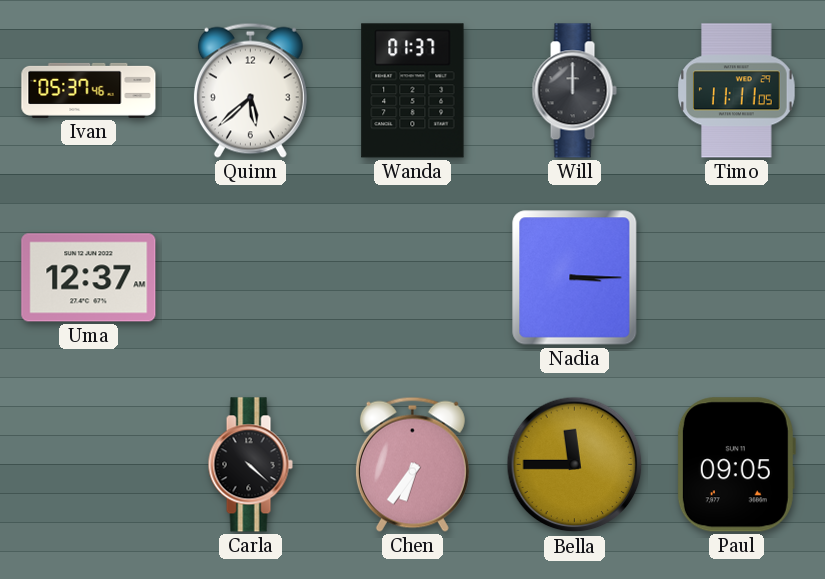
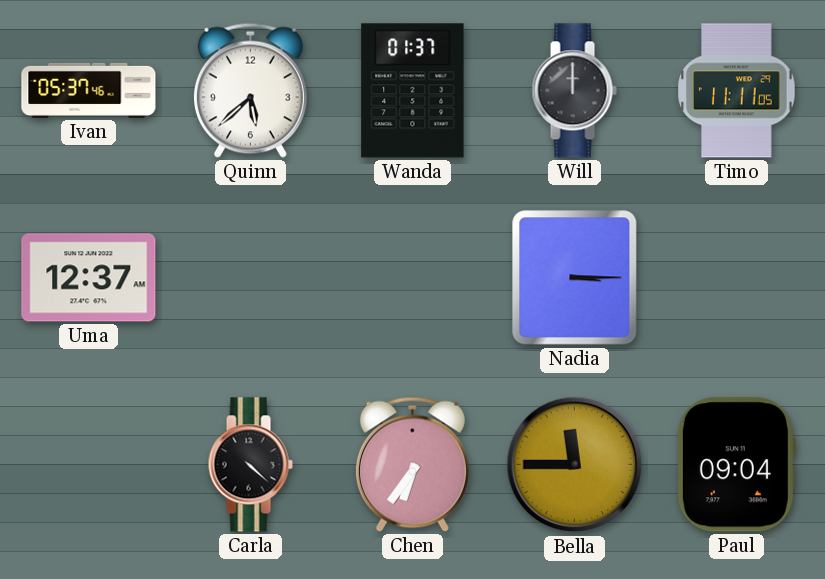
Paul: 09:05 -> 09:04
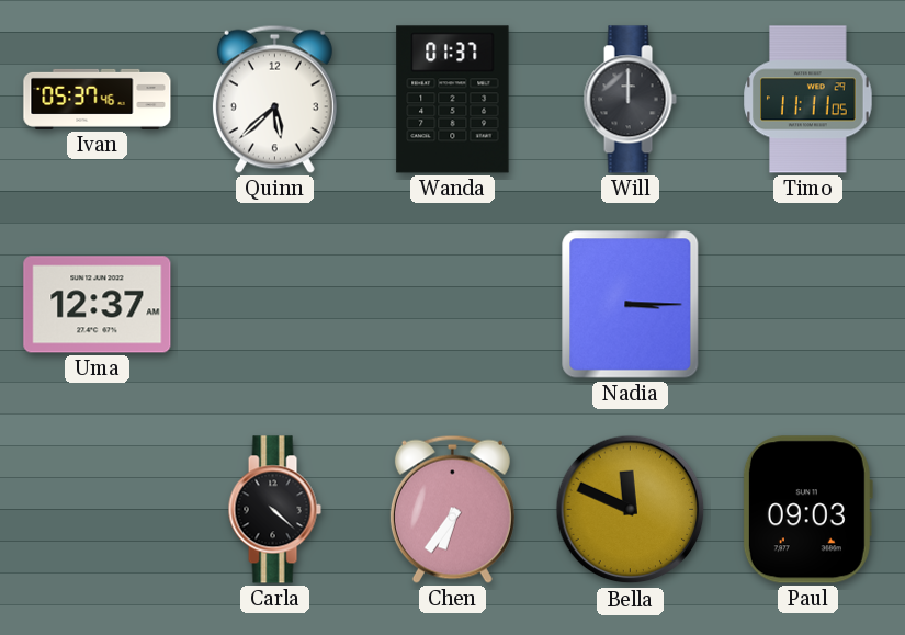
Bella: 11:45 -> 11:49
Paul: 09:04 -> 09:03
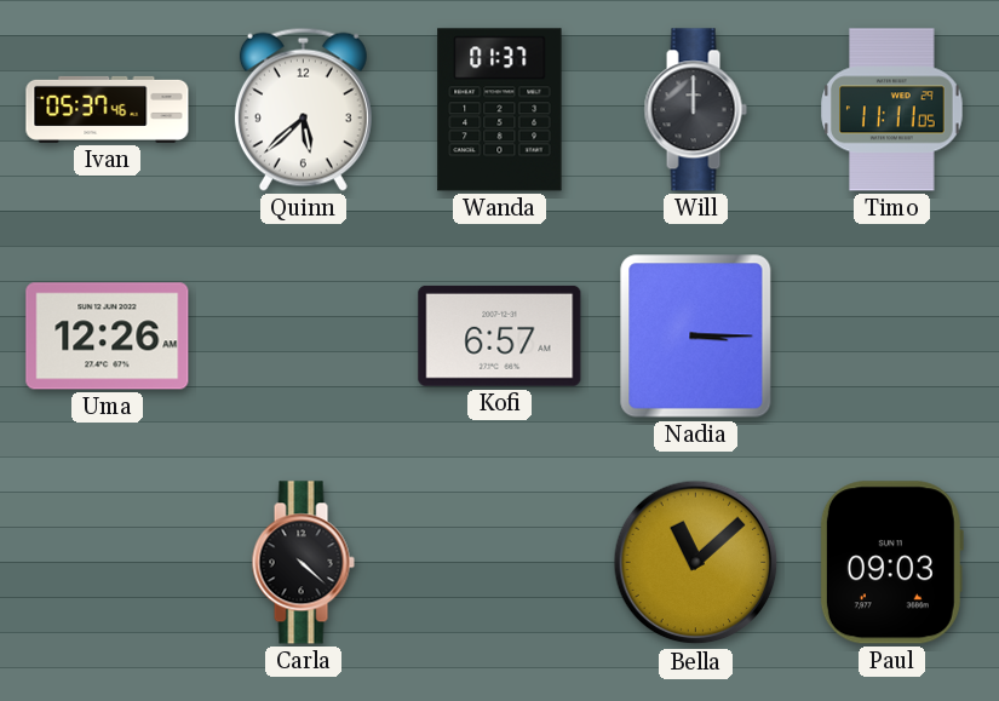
Uma: 12:37 -> 12:26
Kofi: none -> 6:57
Chen: 6:36 -> none
Bella: 11:49 -> 11:08
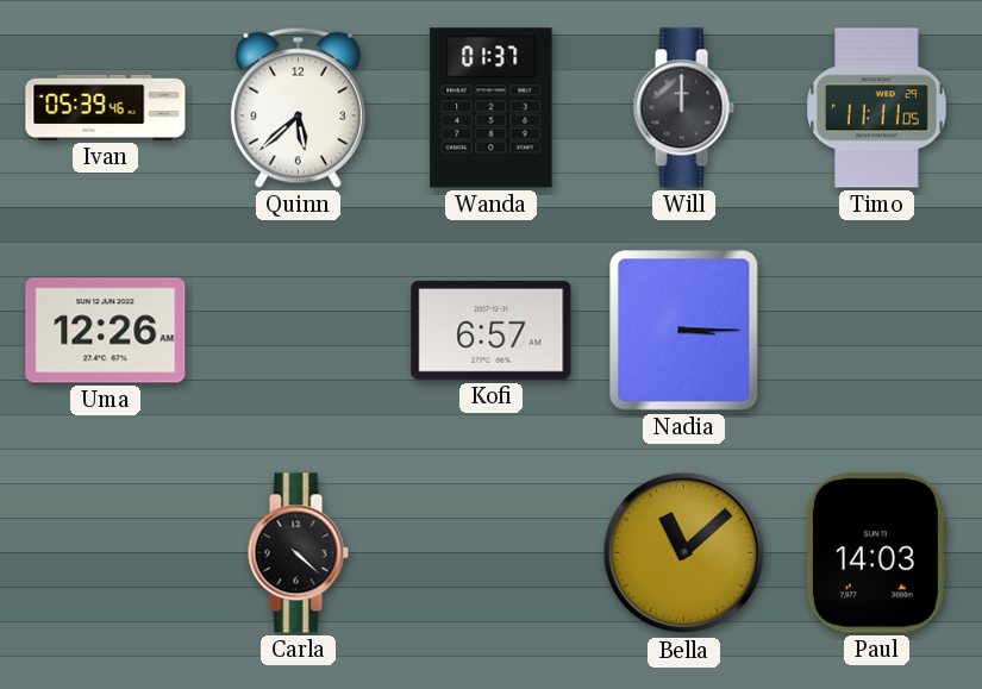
Ivan: 05:37 -> 05:39
Paul: 09:03 -> 14:03
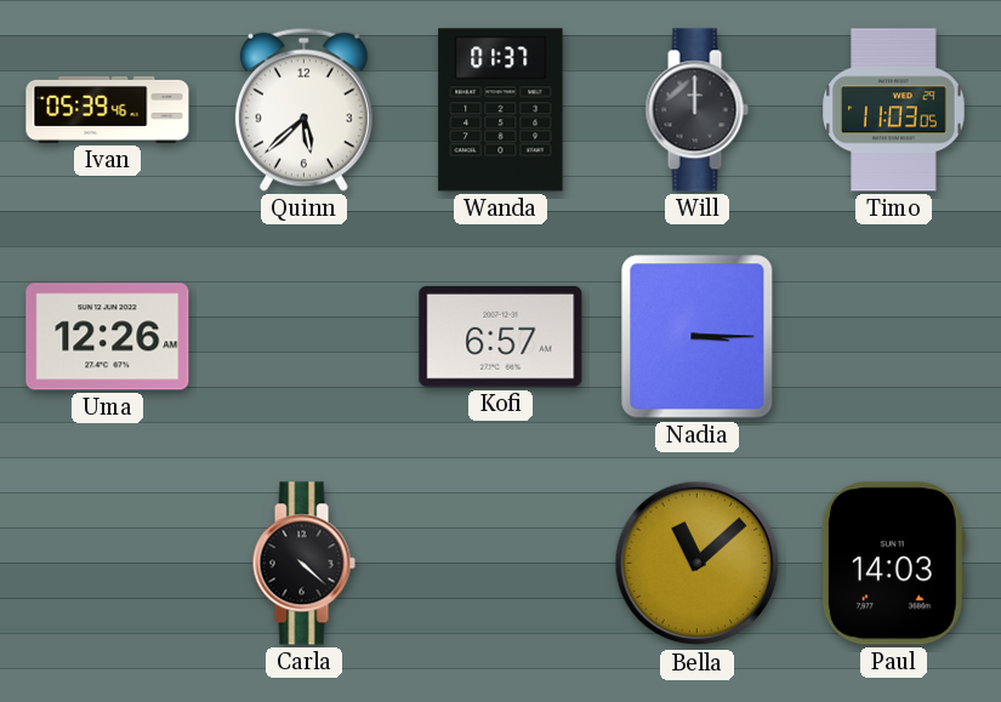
Timo: 11:11 -> 11:03
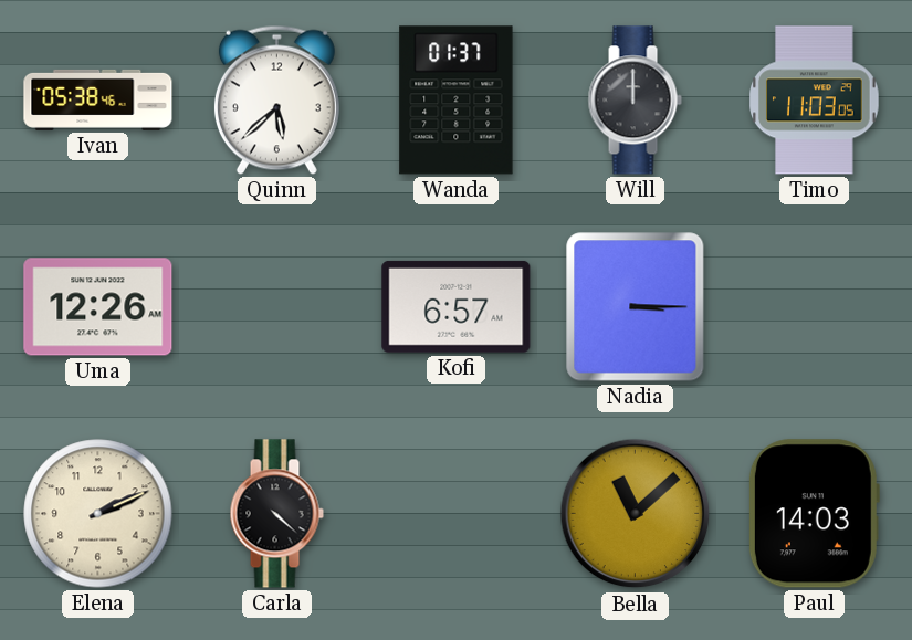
Ivan: 05:39 -> 05:38
Elena: none -> 2:11
